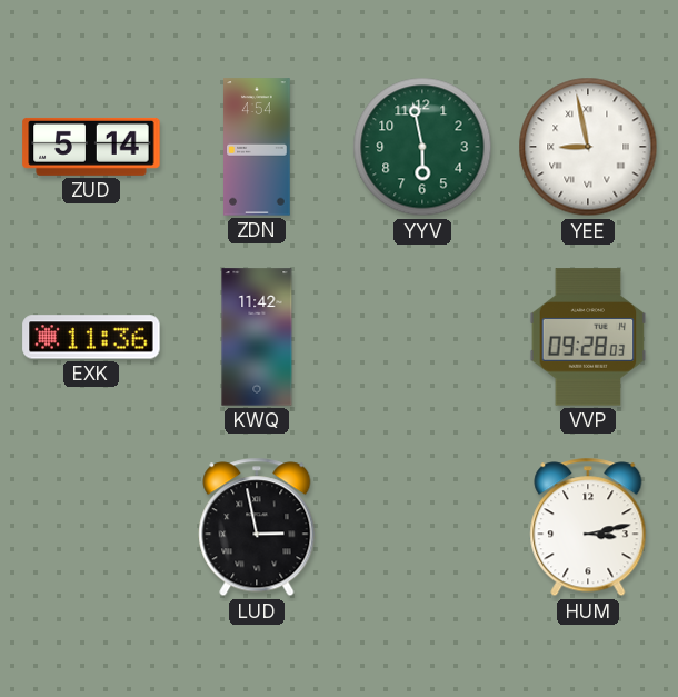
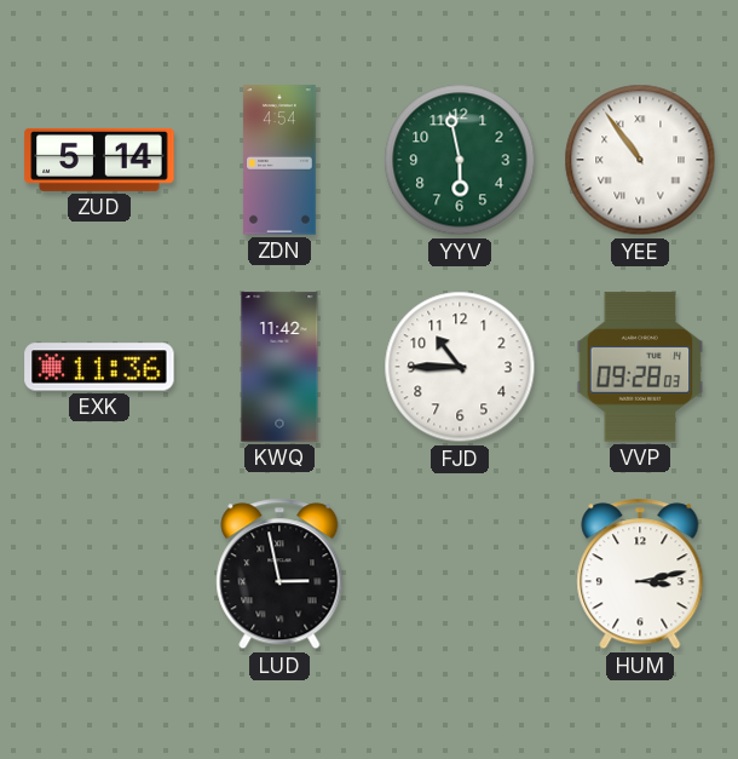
YEE: 8:58 -> 10:54
FJD: none -> 10:45
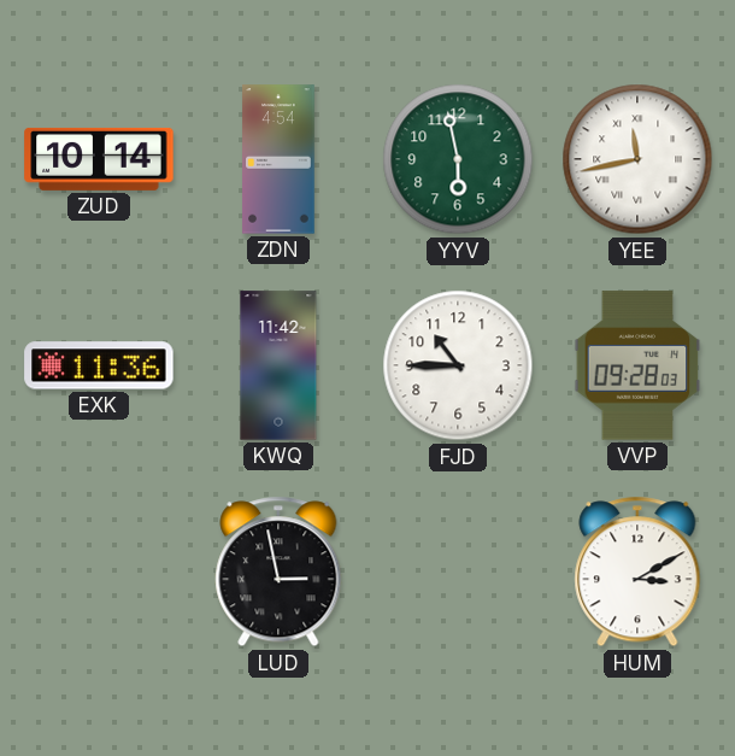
ZUD: 5:14 -> 10:14
YEE: 10:54 -> 11:43
HUM: 3:13 -> 3:10
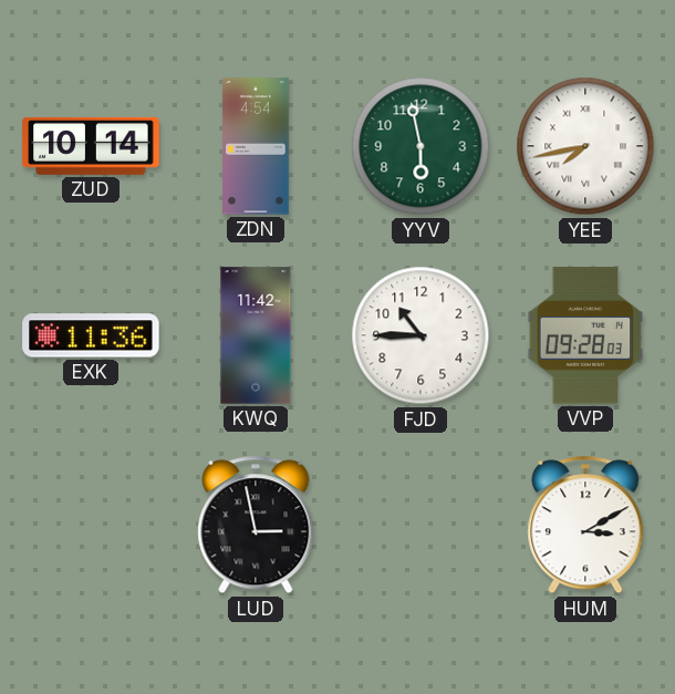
YEE: 11:43 -> 7:43
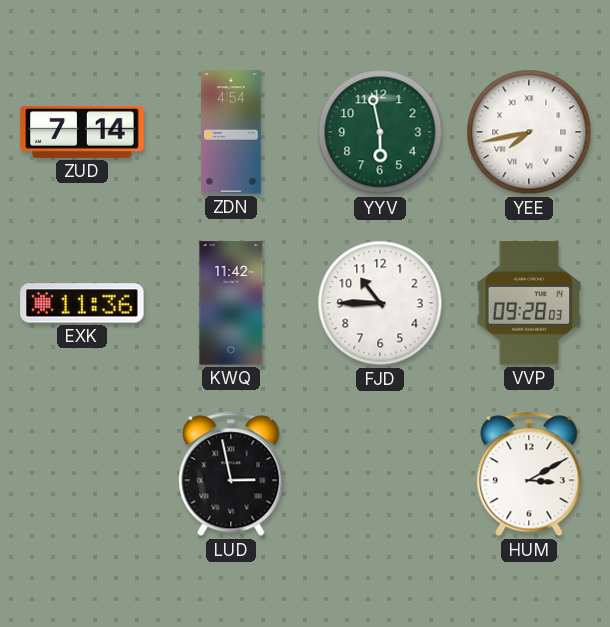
ZUD: 10:14 -> 7:14
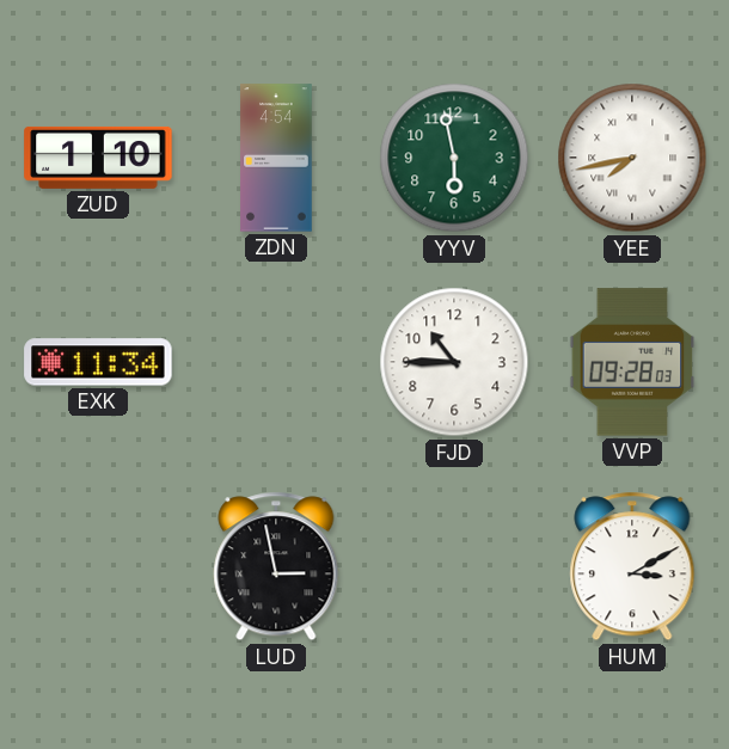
ZUD: 7:14 -> 1:10
EXK: 11:36 -> 11:34
KWQ: 11:42 -> none
